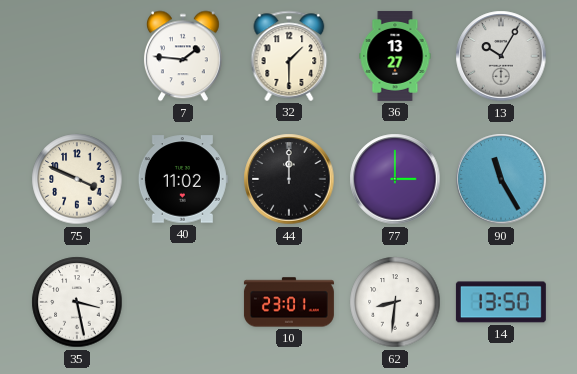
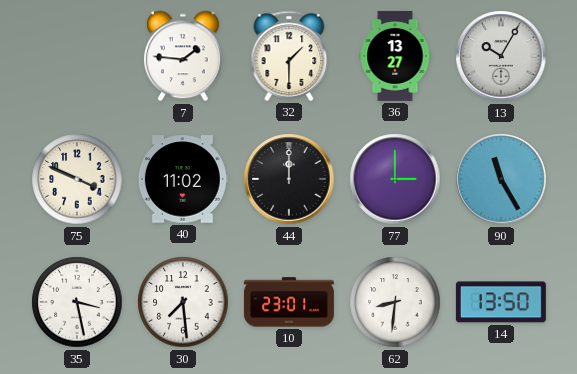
30: none -> 7:29
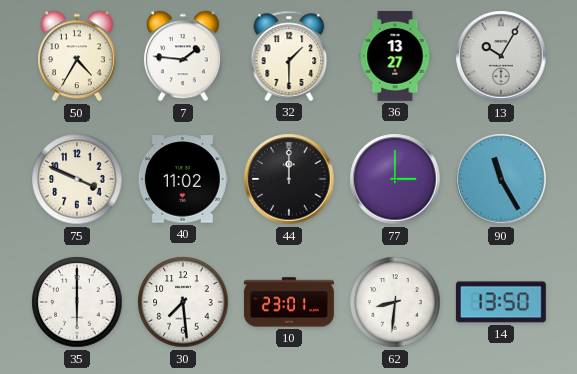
50: none -> 4:35
35: 3:28 -> 6:00
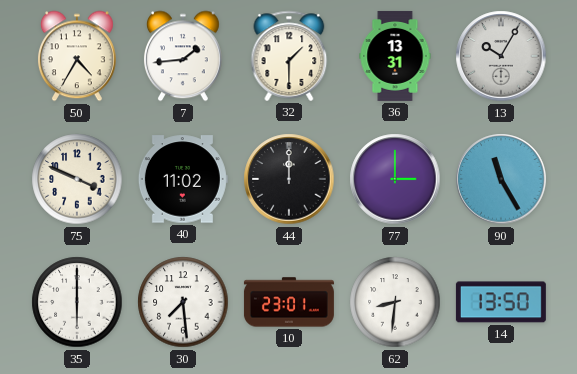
7: 1:46 -> 1:44
36: 13:27 -> 13:31
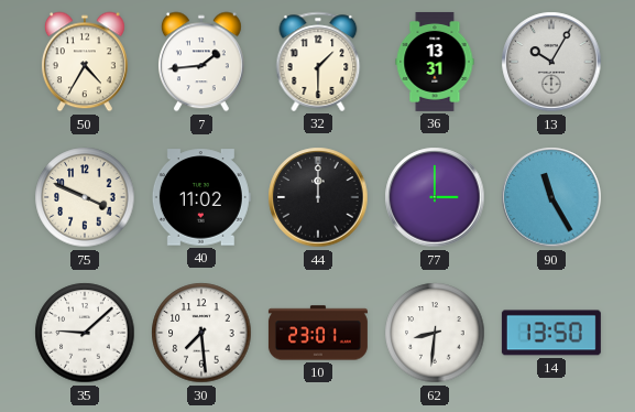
35: 6:00 -> 9:08
